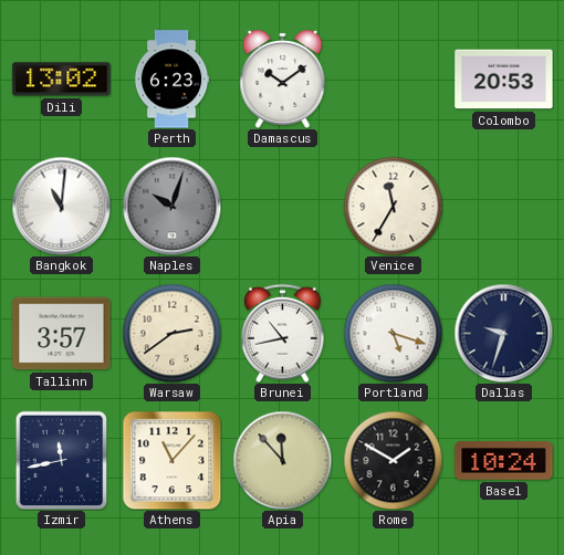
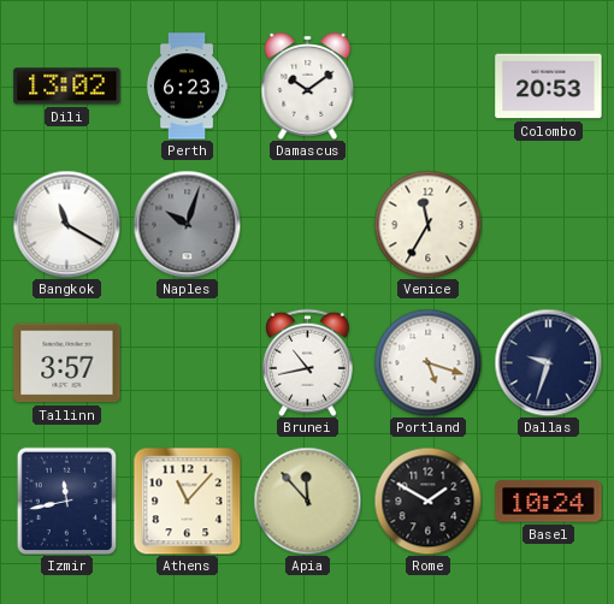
Bangkok: 11:01 -> 11:20
Warsaw: 2:39 -> none
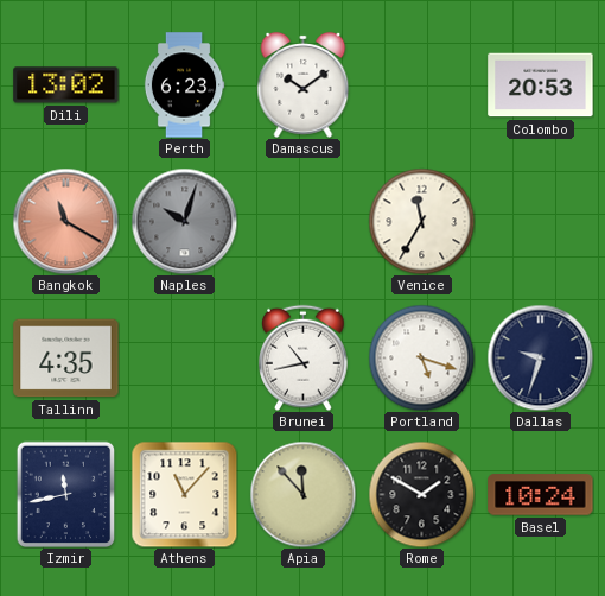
Bangkok dial: white -> salmon
Tallinn: 3:57 -> 4:35
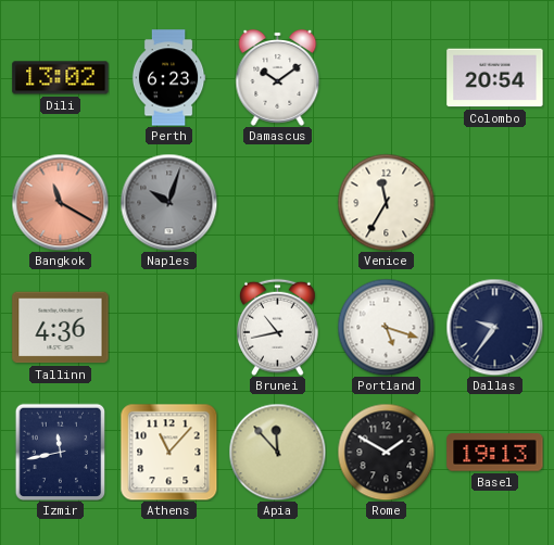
Colombo: 20:53 -> 20:54
Tallinn: 4:35 -> 4:36
Dallas: 9:33 -> 9:36
Basel: 10:24 -> 19:13
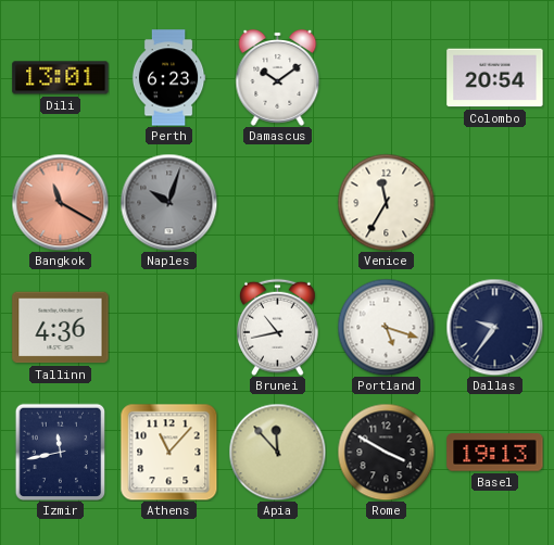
Dili: 13:02 -> 13:01
Rome: 1:50 -> 3:50
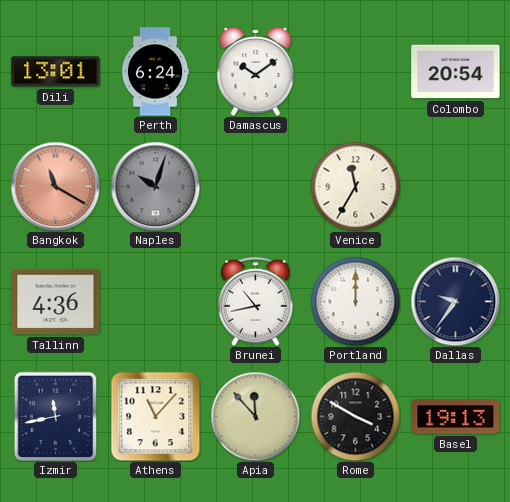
Perth: 6:23 -> 6:24
Portland: 5:18 -> 12:00
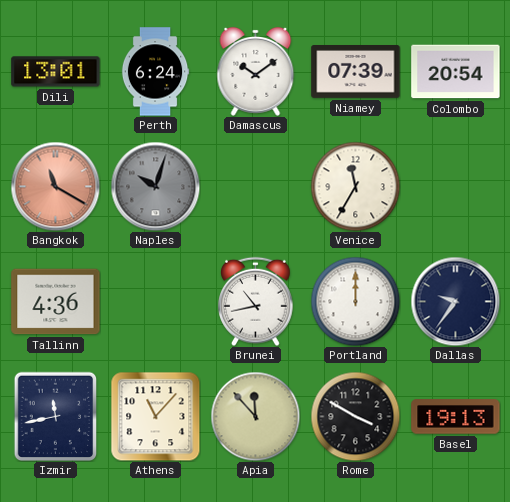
Niamey: none -> 07:39
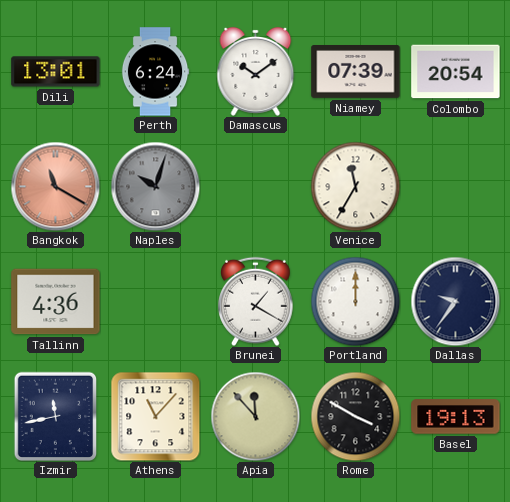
Brunei: 10:43 -> 1:20
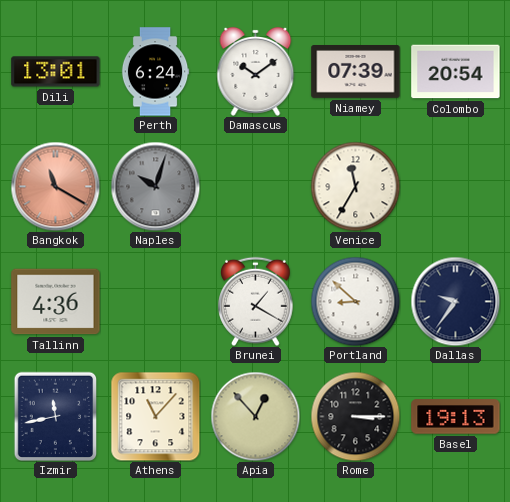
Portland: 12:00 -> 8:52
Apia: 11:53 -> 12:53
Rome: 3:50 -> 3:15
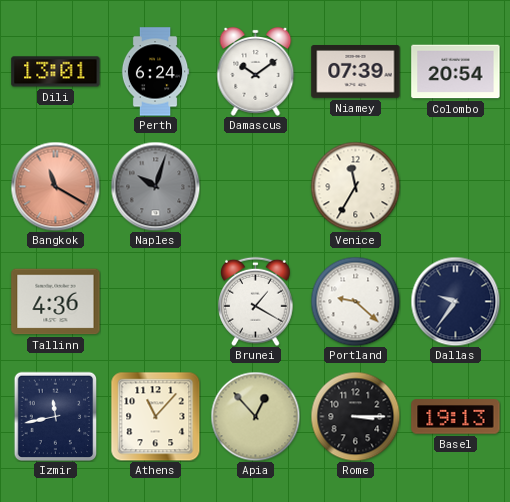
Portland: 8:52 -> 9:22
